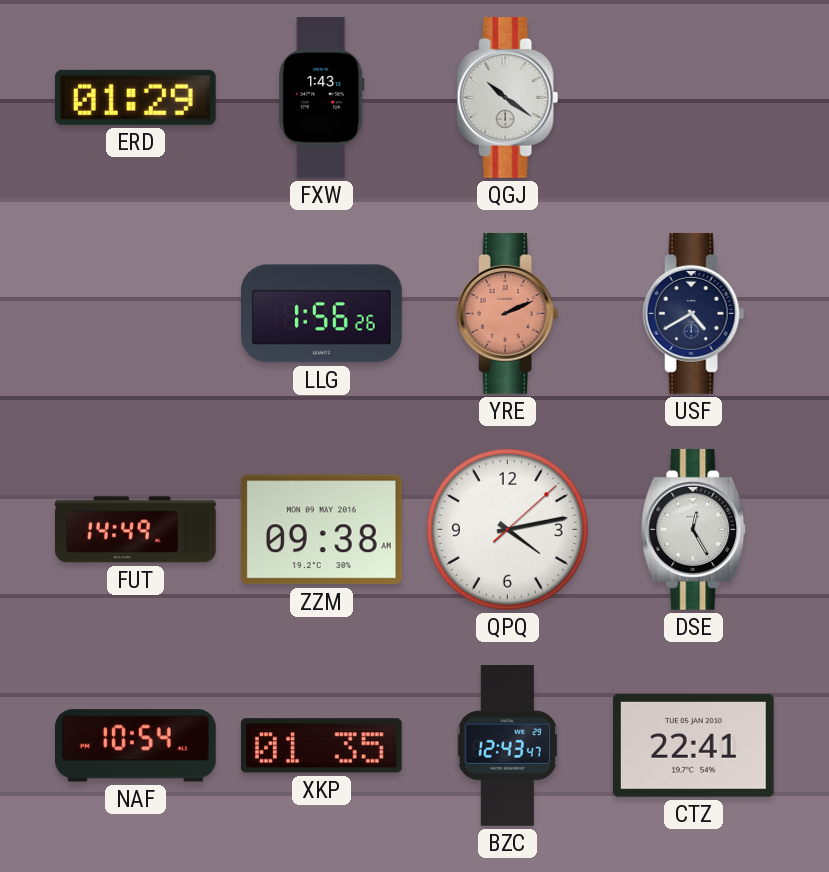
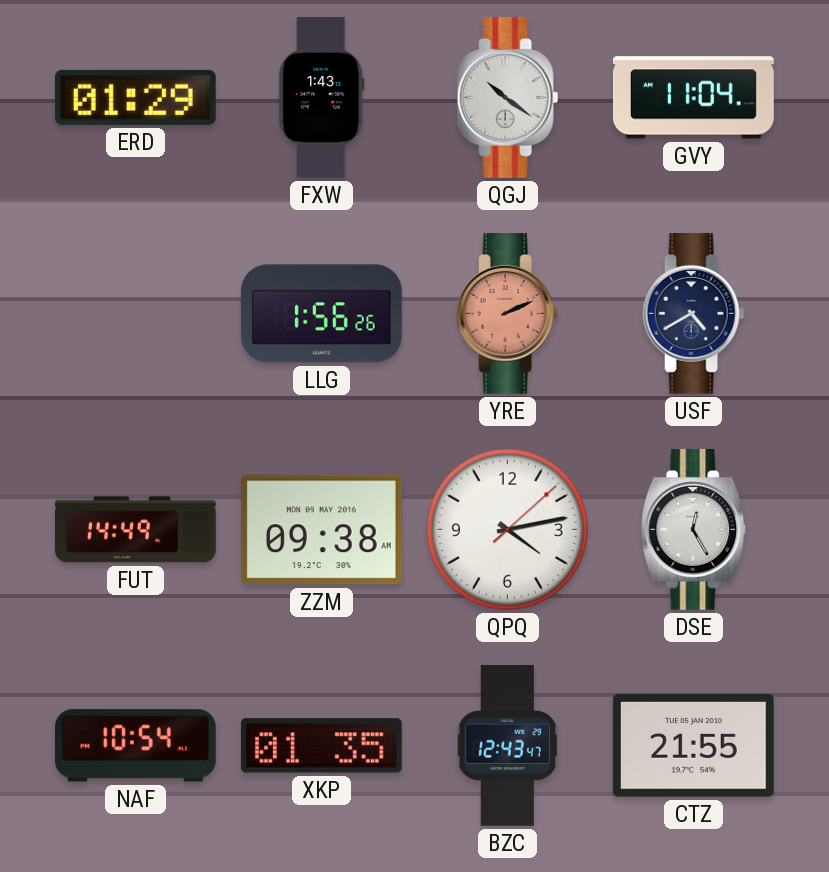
GVY: none -> 11:04
CTZ: 22:41 -> 21:55
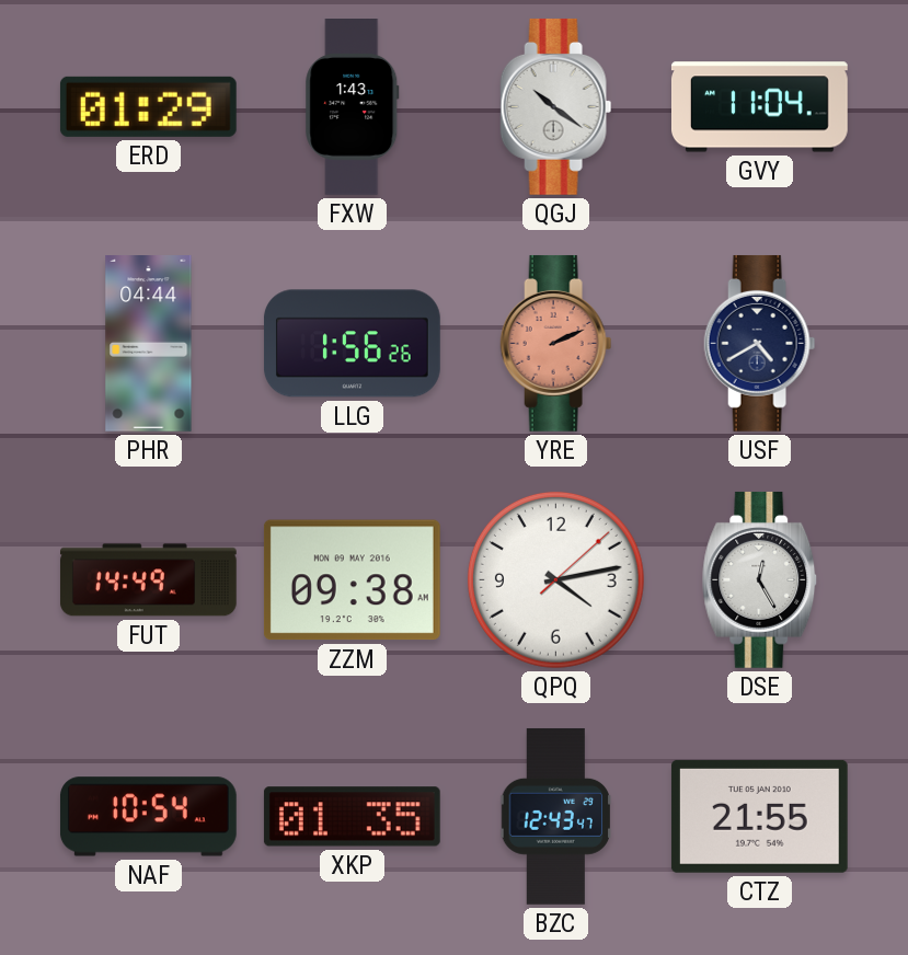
PHR: none -> 04:44
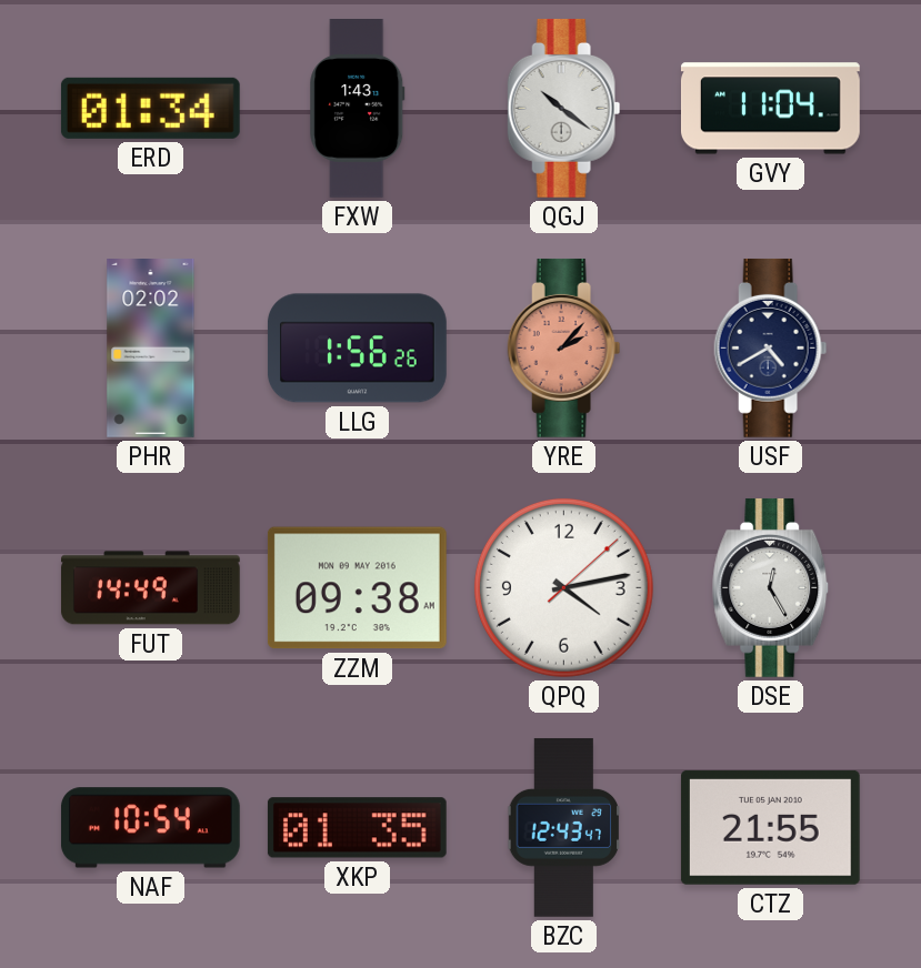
ERD: 01:29 -> 01:34
PHR: 04:44 -> 02:02
YRE: 2:11 -> 2:07
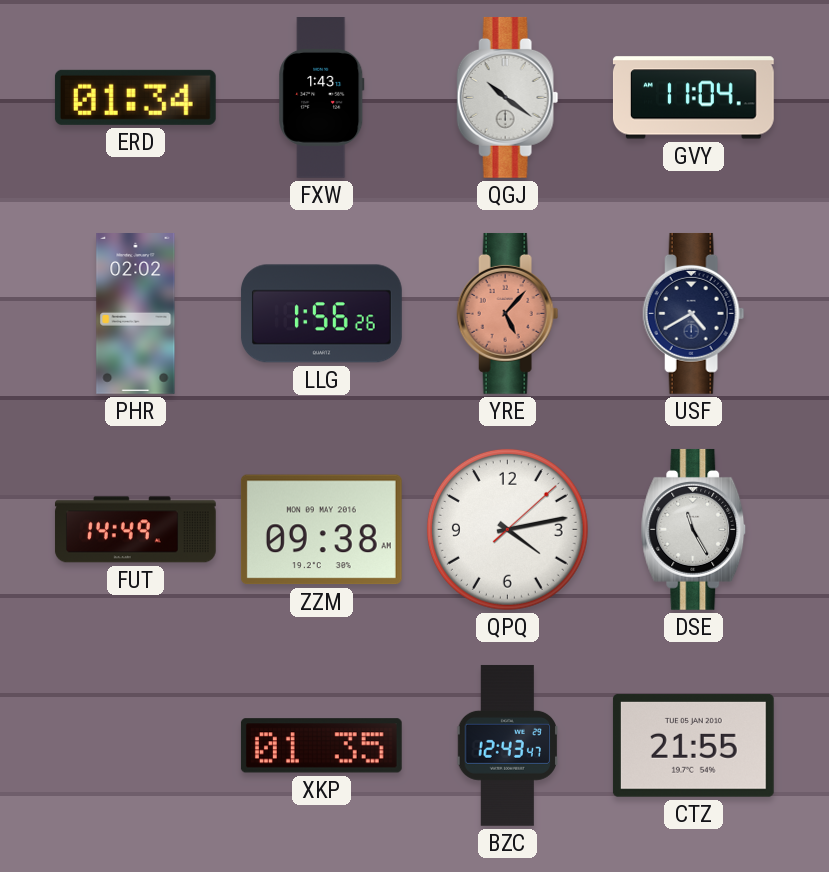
YRE: 2:07 -> 5:07
DSE: 12:25 -> 11:25
NAF: 10:54 -> none
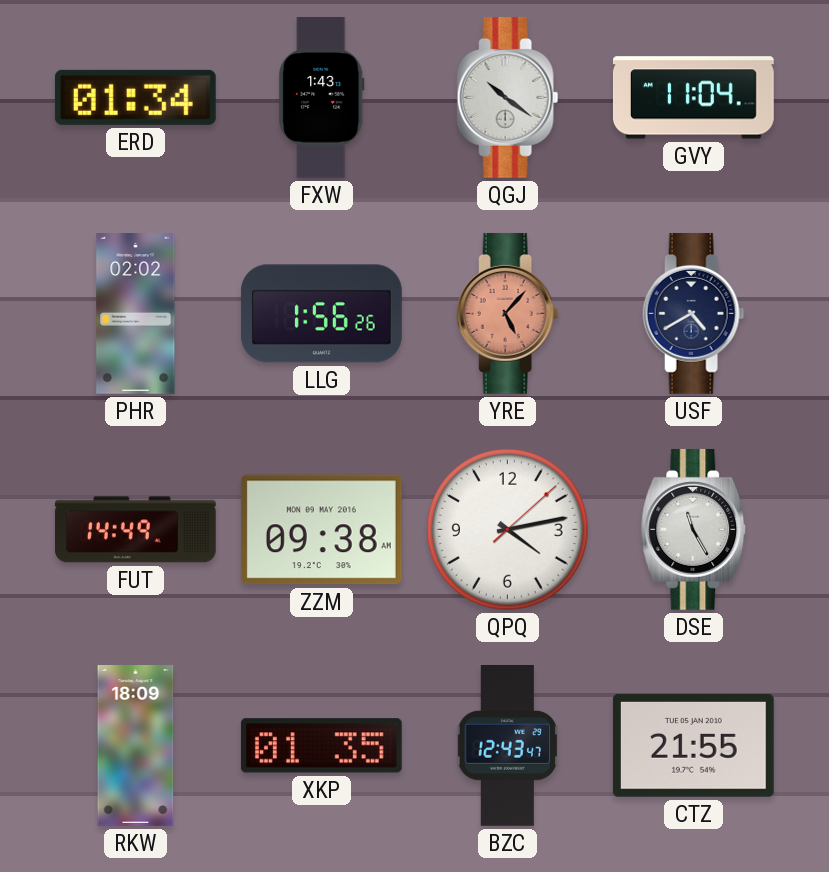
RKW: none -> 18:09
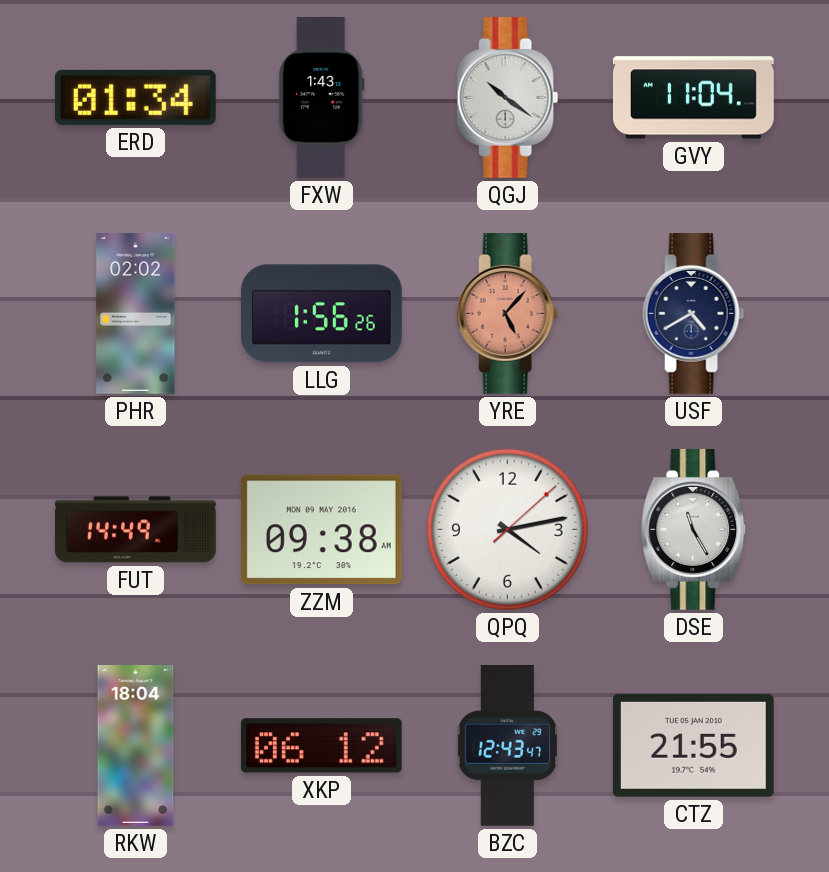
RKW: 18:09 -> 18:04
XKP: 01:35 -> 06:12
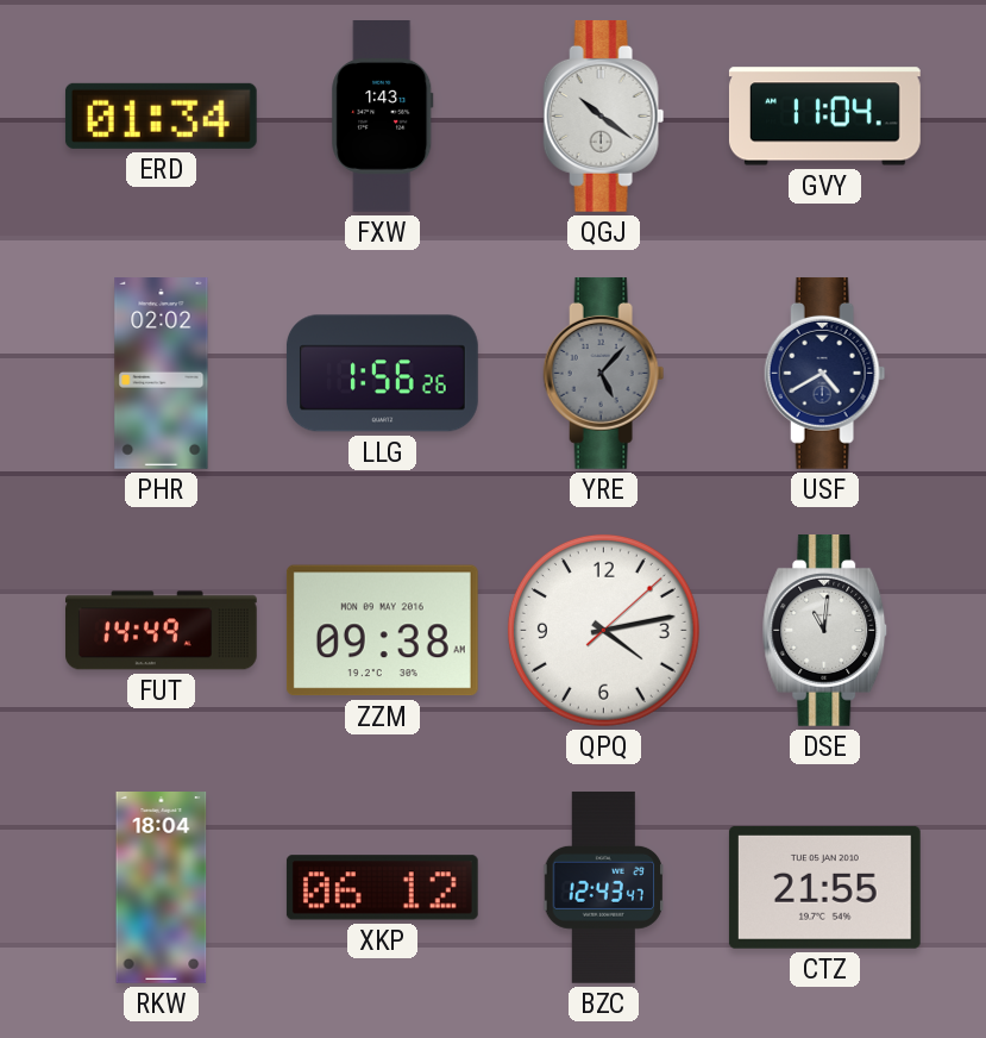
YRE dial: salmon -> grey
DSE: 11:25 -> 11:01
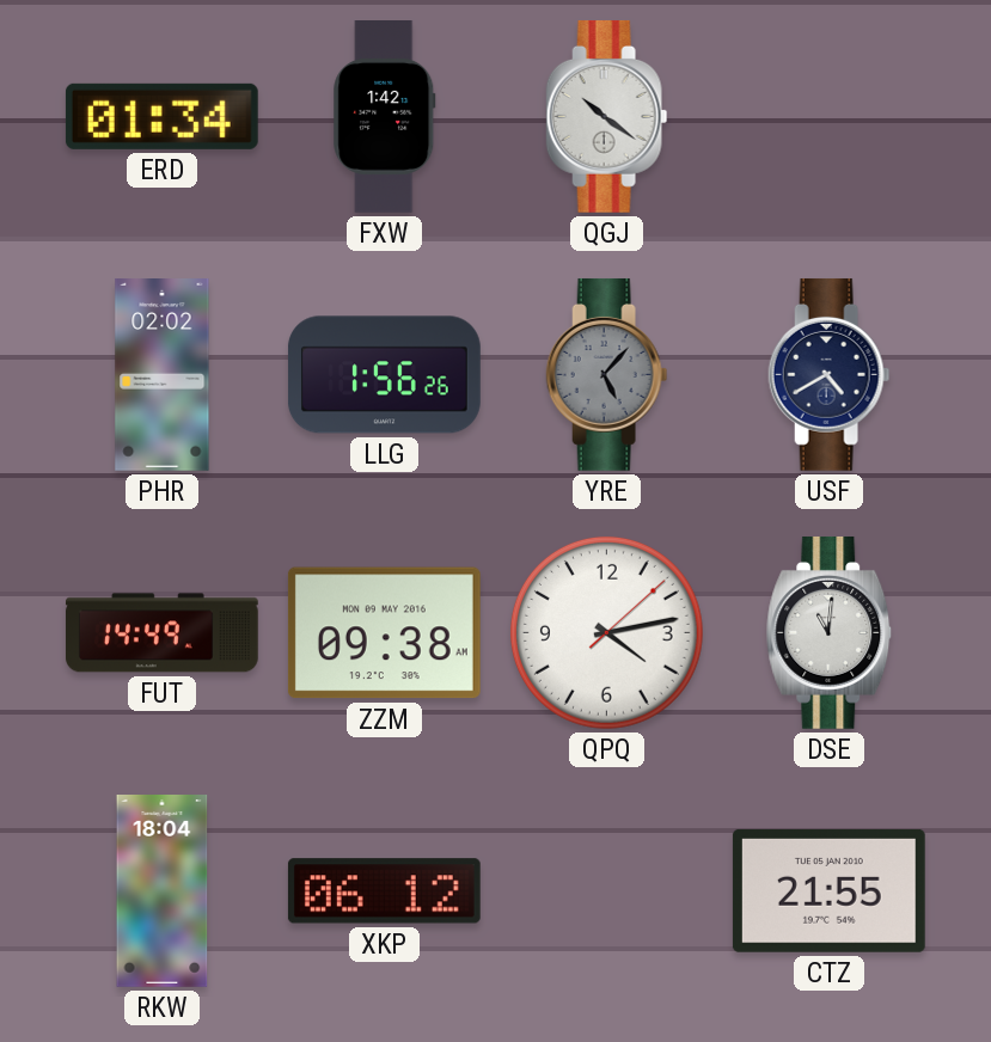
FXW: 1:43 -> 1:42
GVY: 11:04 -> none
BZC: 12:43 -> none
